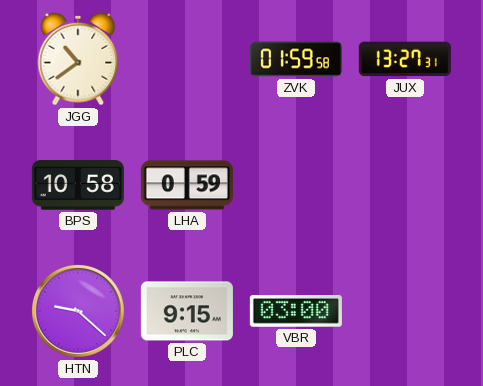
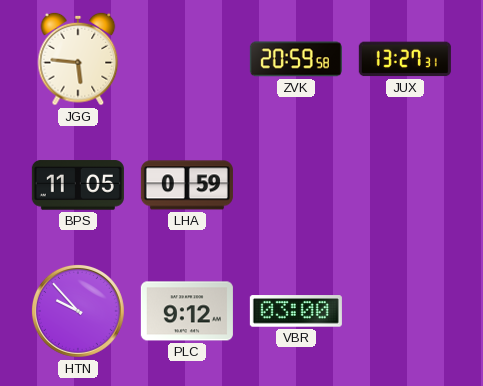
JGG: 10:39 -> 5:46
ZVK: 01:59 -> 20:59
BPS: 10:58 -> 11:05
HTN: 9:22 -> 9:53
PLC: 9:15 -> 9:12
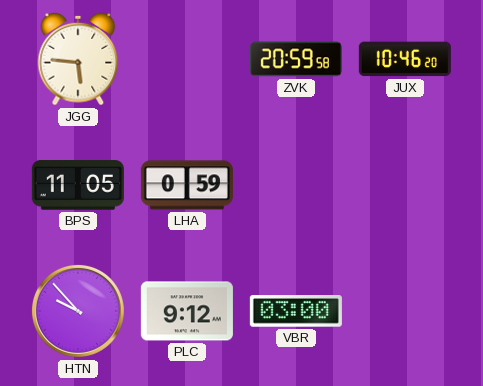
JUX: 13:27 -> 10:46
